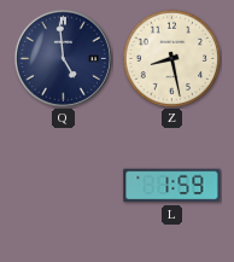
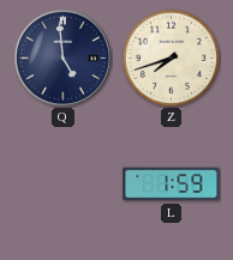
Z: 8:28 -> 7:42
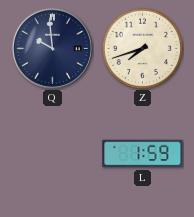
Q: 4:59 -> 9:59
